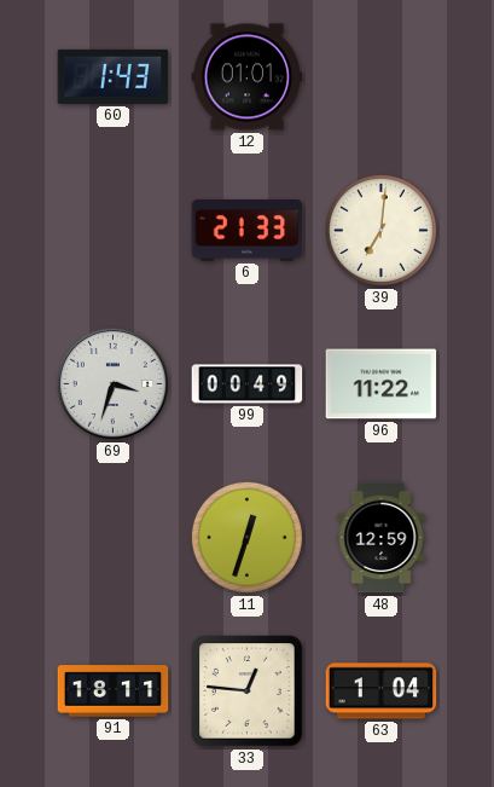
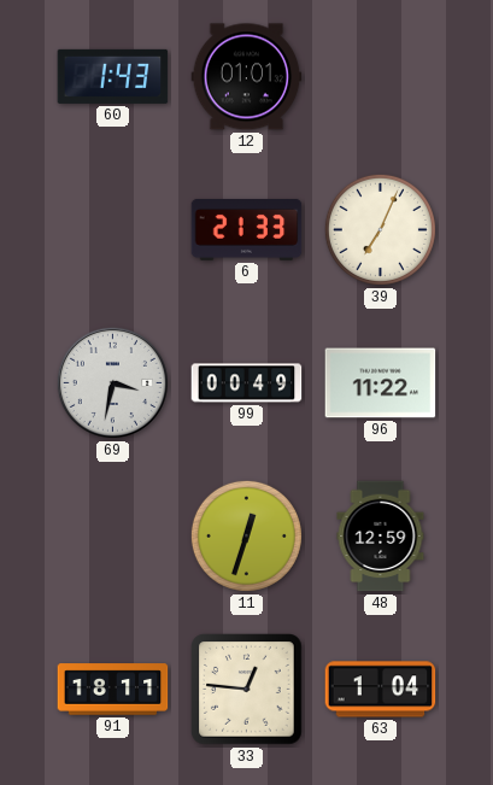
39: 7:01 -> 7:04
69: 3:33 -> 3:32
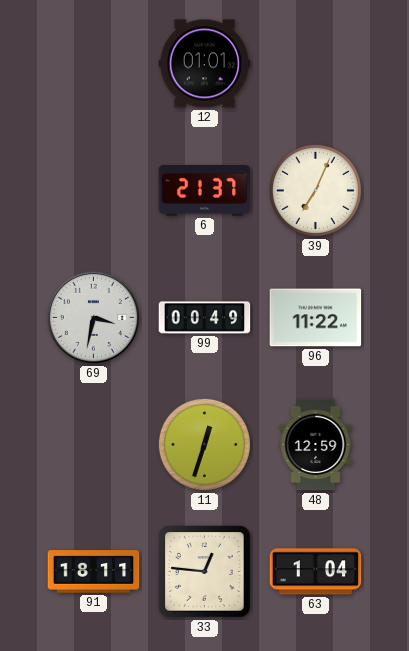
60: 1:43 -> none
6: 21:33 -> 21:37
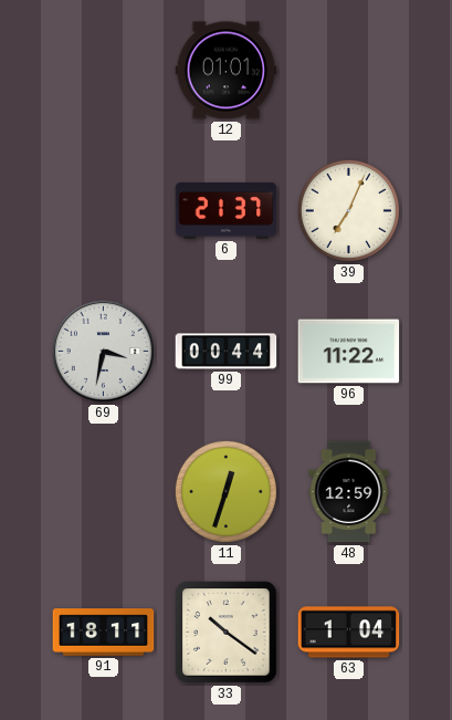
99: 00:49 -> 00:44
33: 12:46 -> 10:21
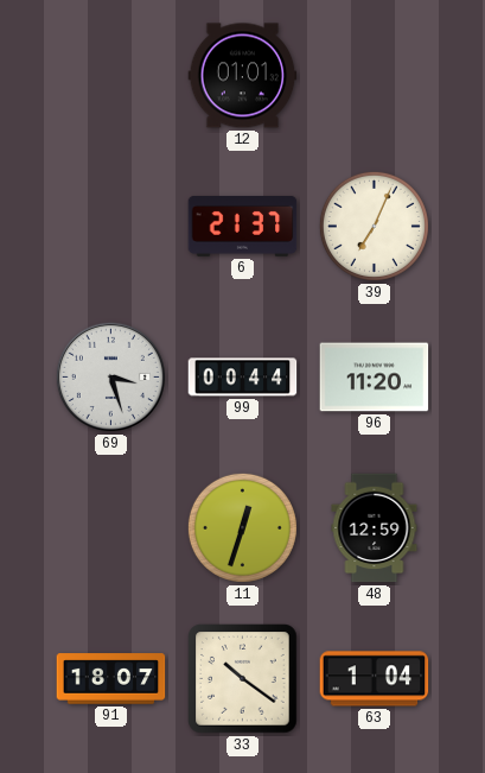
69: 3:32 -> 3:27
96: 11:22 -> 11:20
91: 18:11 -> 18:07
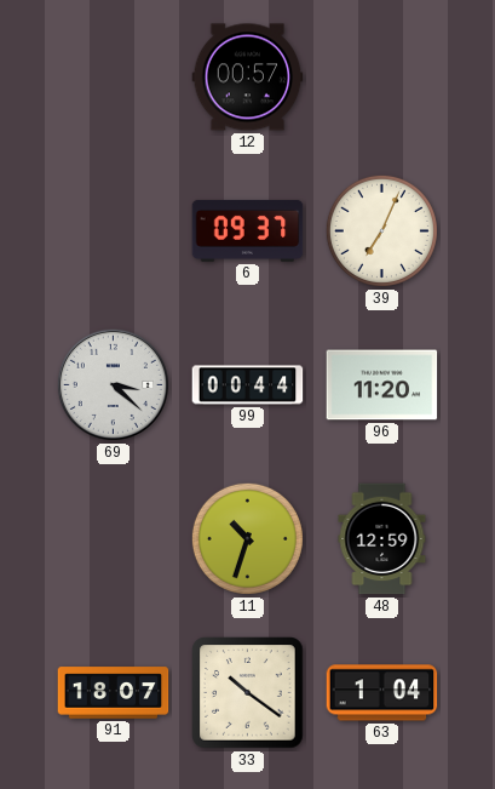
12: 01:01 -> 00:57
6: 21:37 -> 09:37
69: 3:27 -> 3:22
11: 12:33 -> 10:33
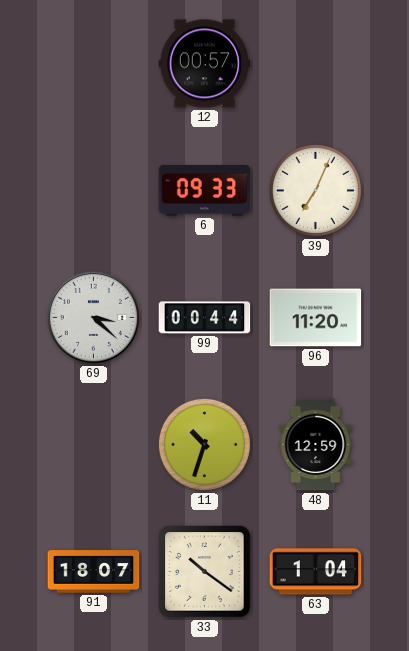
6: 09:37 -> 09:33
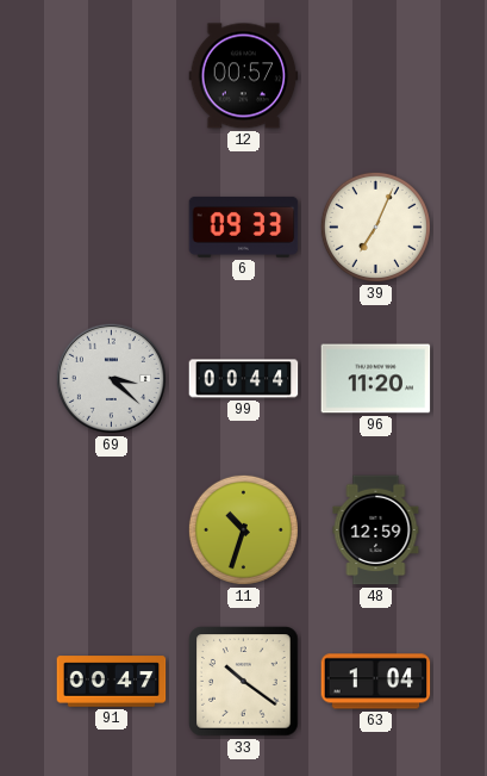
91: 18:07 -> 00:47
